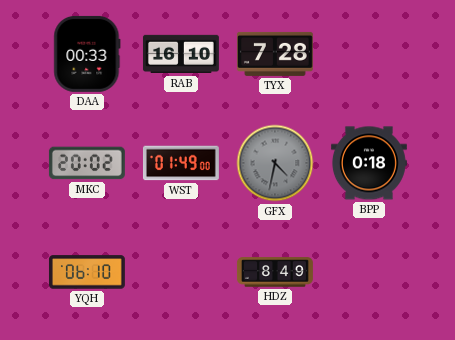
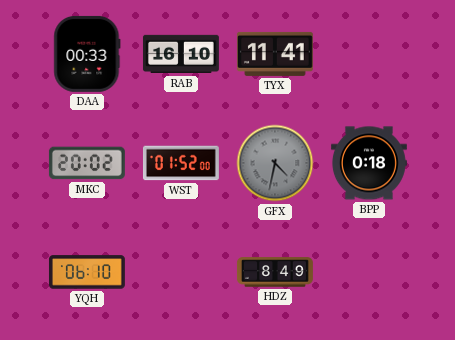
TYX: 7:28 -> 11:41
WST: 01:49 -> 01:52
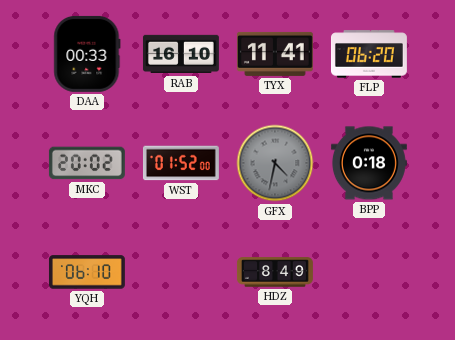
FLP: none -> 06:20
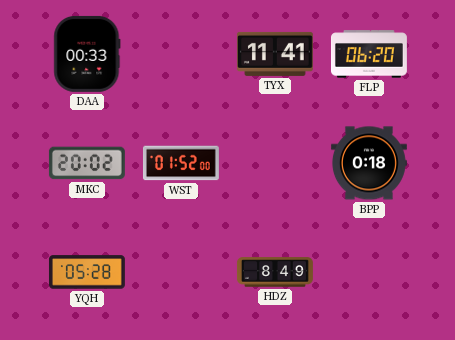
RAB: 16:10 -> none
GFX: 4:32 -> none
YQH: 06:10 -> 05:28
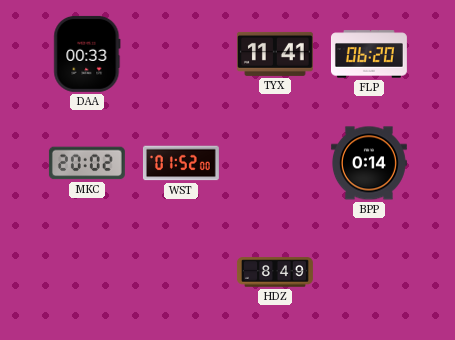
BPP: 0:18 -> 0:14
YQH: 05:28 -> none
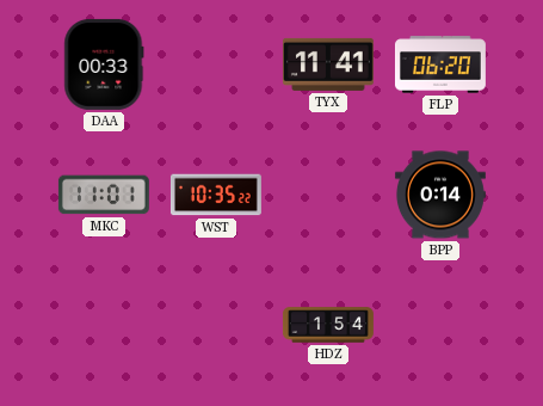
MKC: 20:02 -> 11:01
WST: 01:52 -> 10:35
HDZ: 8:49 -> 1:54
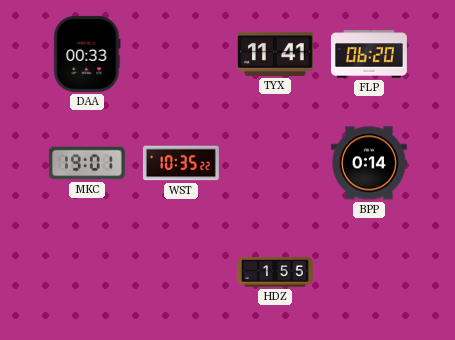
MKC: 11:01 -> 19:01
HDZ: 1:54 -> 1:55
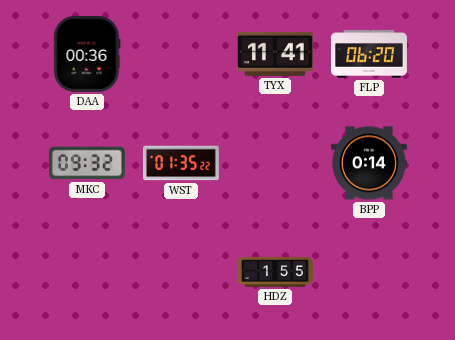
DAA: 00:33 -> 00:36
MKC: 19:01 -> 09:32
WST: 10:35 -> 01:35
